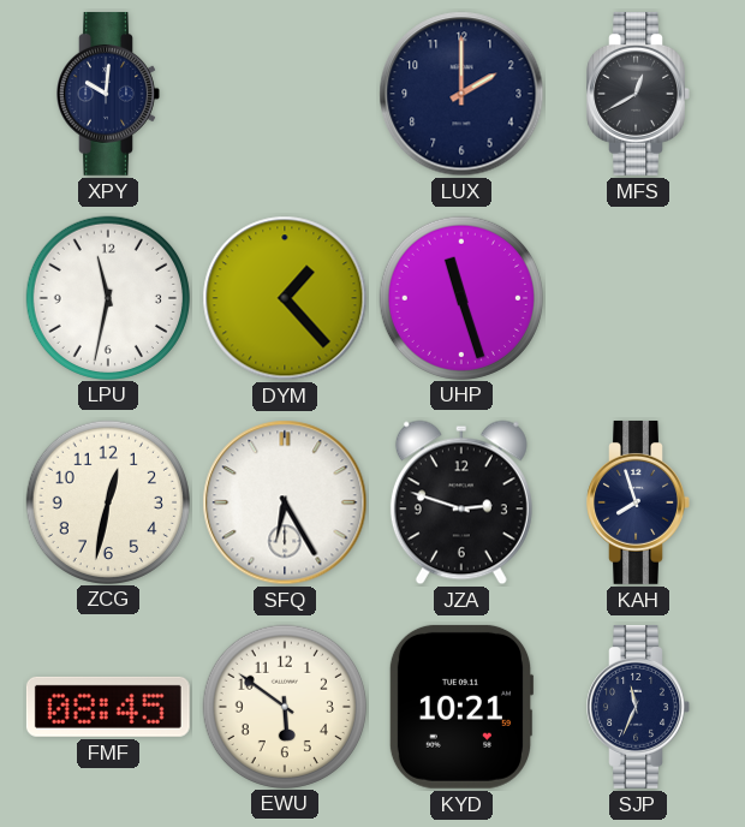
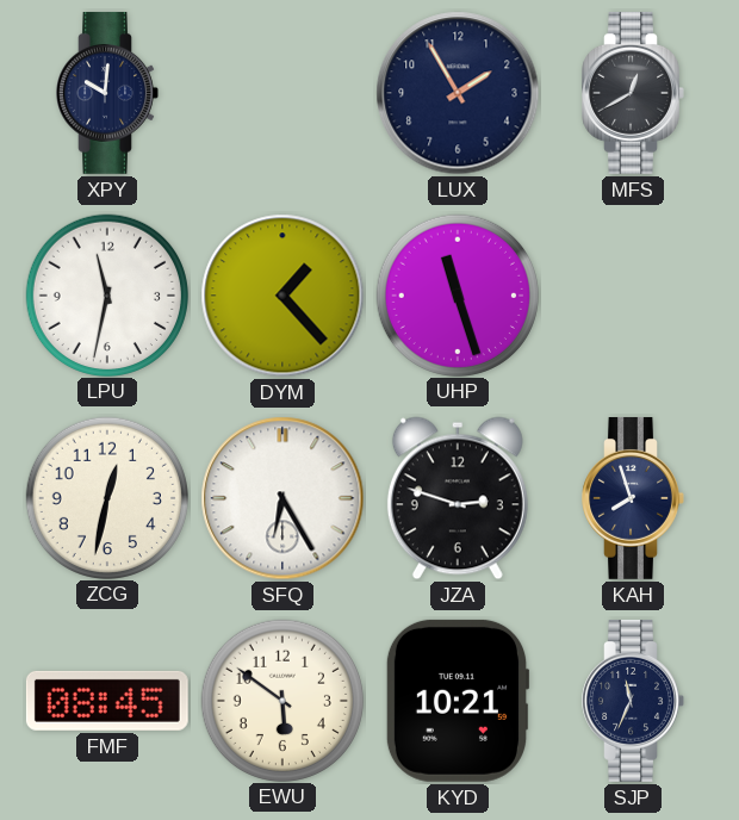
LUX: 2:00 -> 1:55
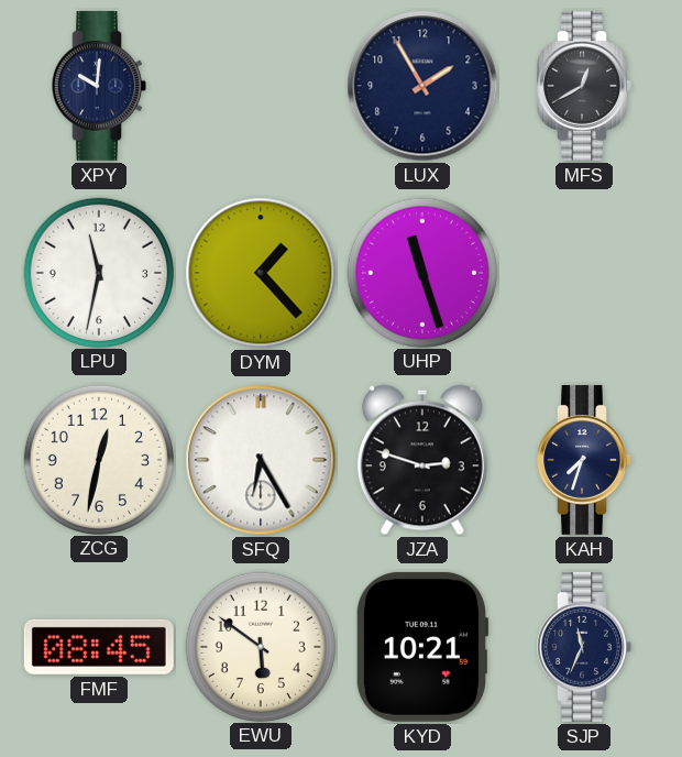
KAH: 7:57 -> 7:33
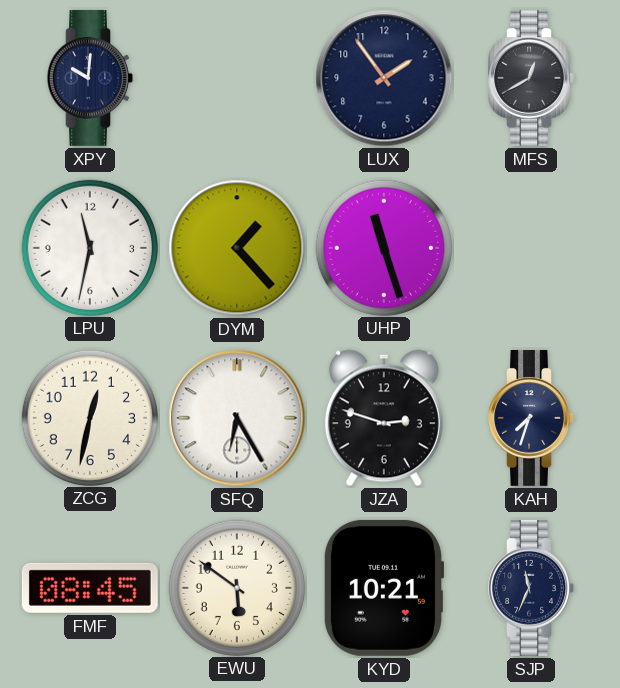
LUX: 1:55 -> 1:54
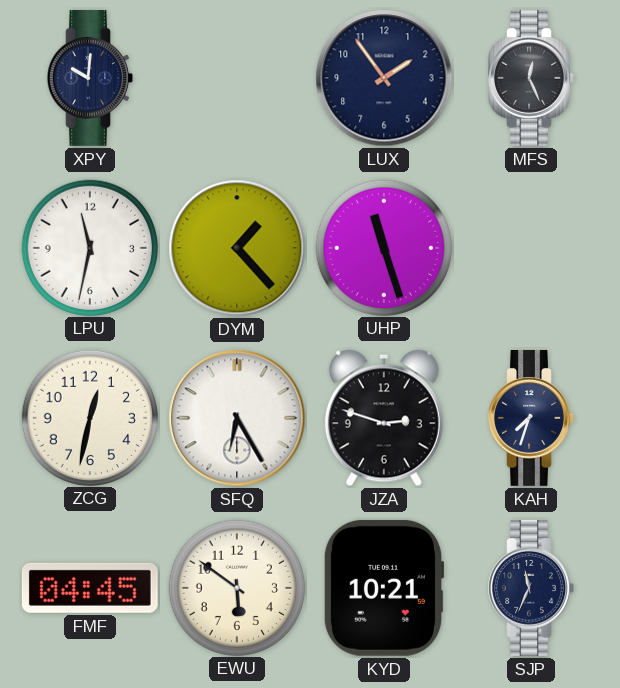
MFS: 12:40 -> 12:26
FMF: 08:45 -> 04:45
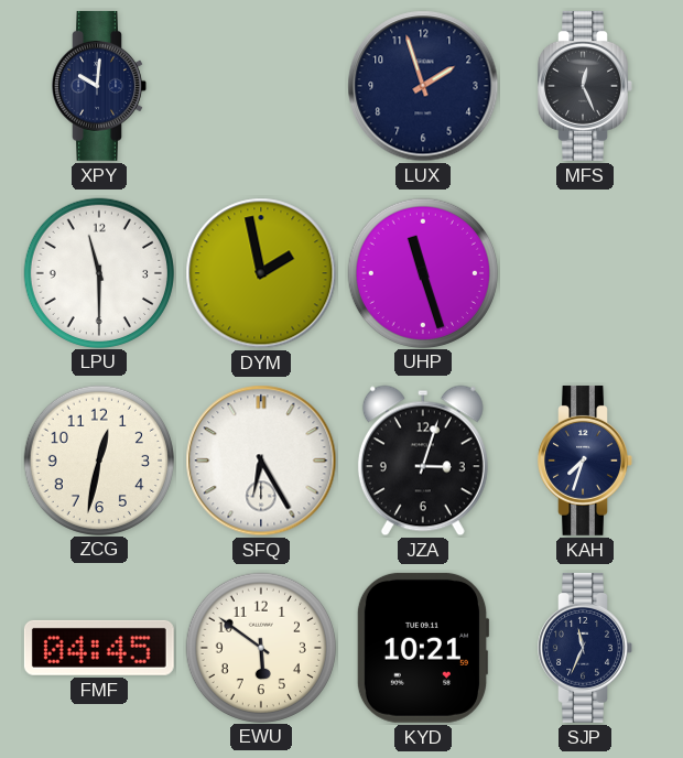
LUX: 1:54 -> 1:57
LPU: 11:32 -> 11:30
DYM: 1:23 -> 1:58
JZA: 2:48 -> 3:03
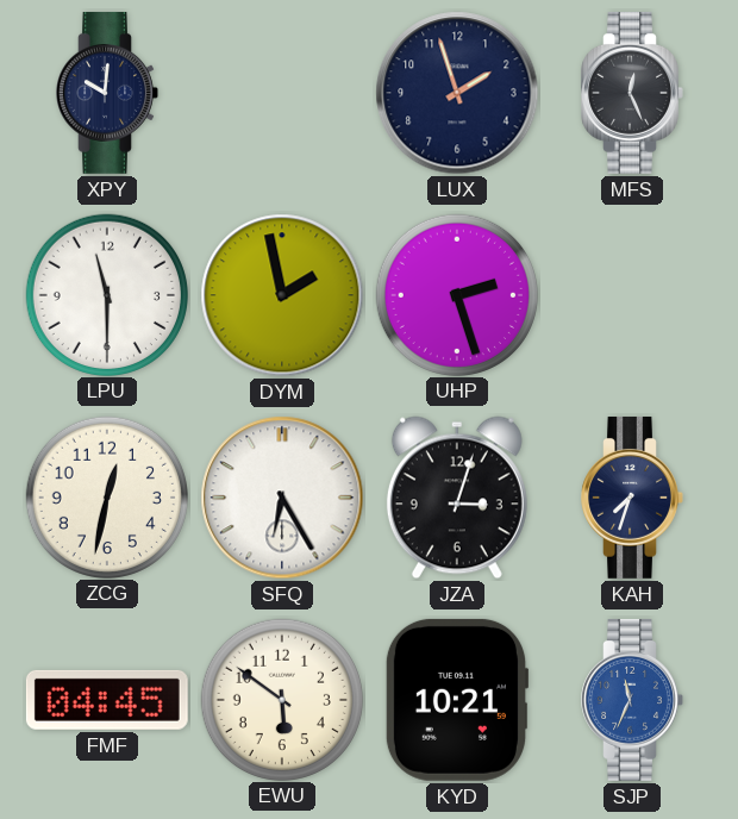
UHP: 11:27 -> 2:27
SJP dial: navy -> blue
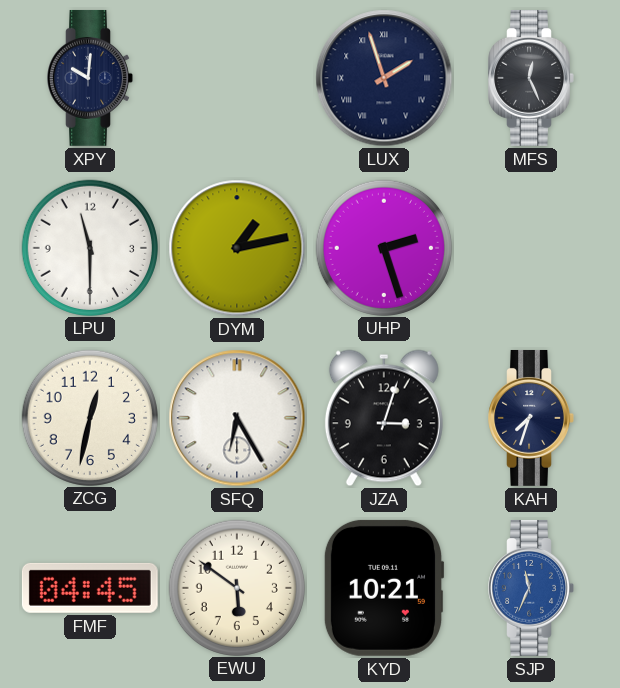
LUX numerals: Arabic -> Roman
DYM: 1:58 -> 1:13
